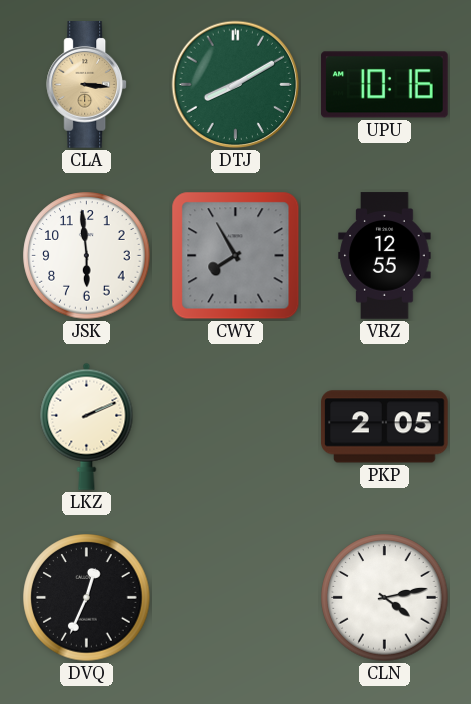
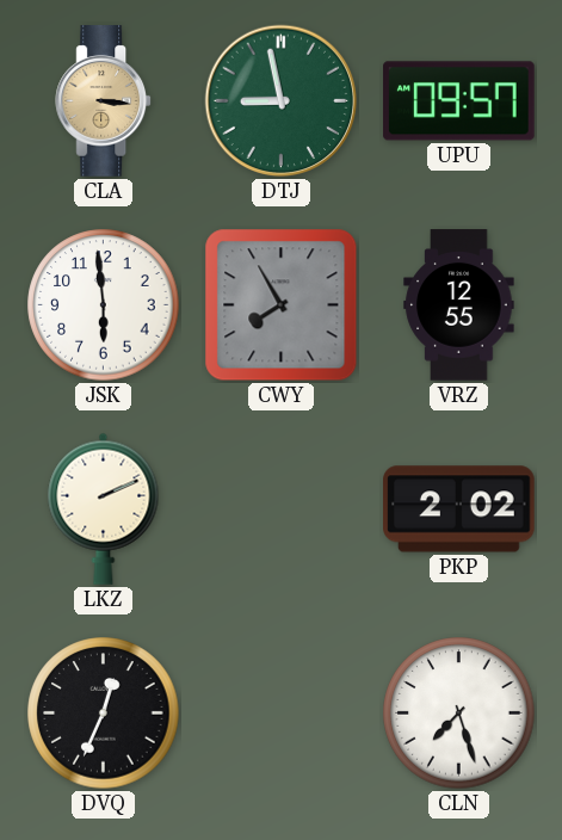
DTJ: 8:10 -> 8:58
UPU: 10:16 -> 09:57
PKP: 2:05 -> 2:02
CLN: 4:13 -> 7:27
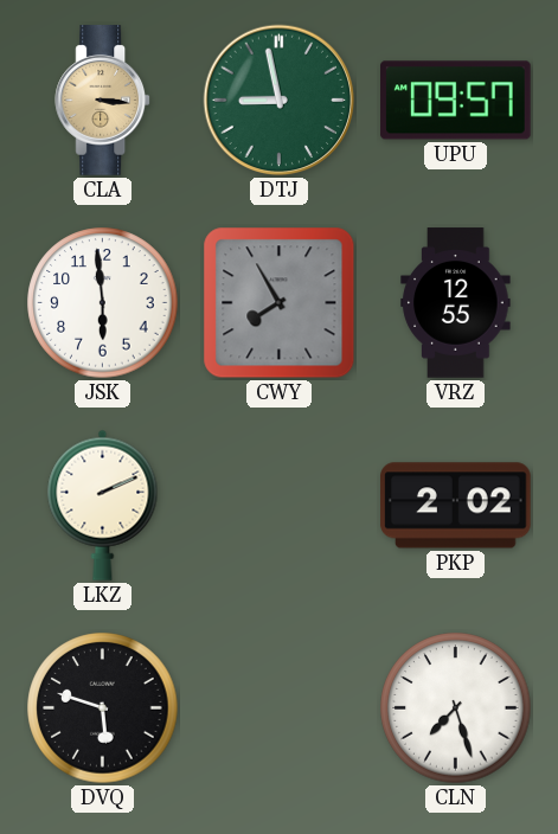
DVQ: 12:34 -> 5:48
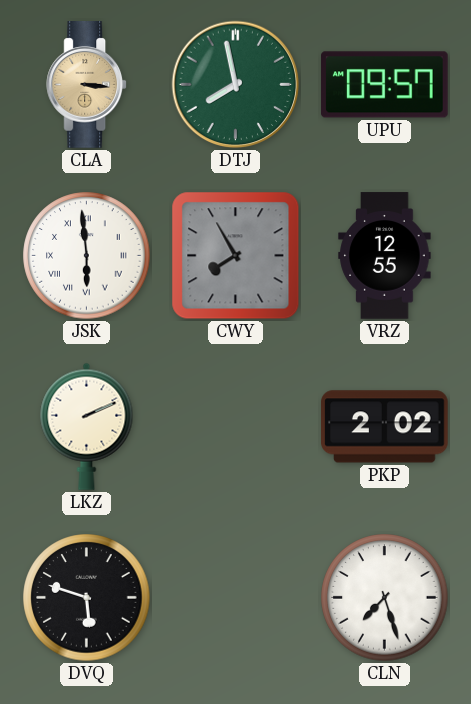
DTJ: 8:58 -> 7:58
JSK numerals: Arabic -> Roman
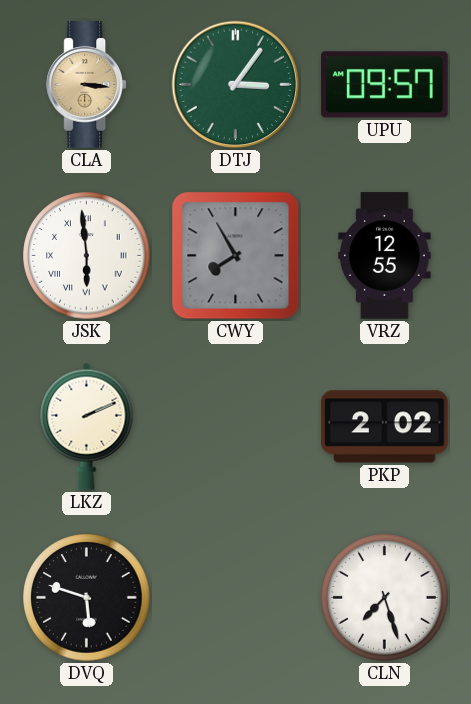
DTJ: 7:58 -> 3:06
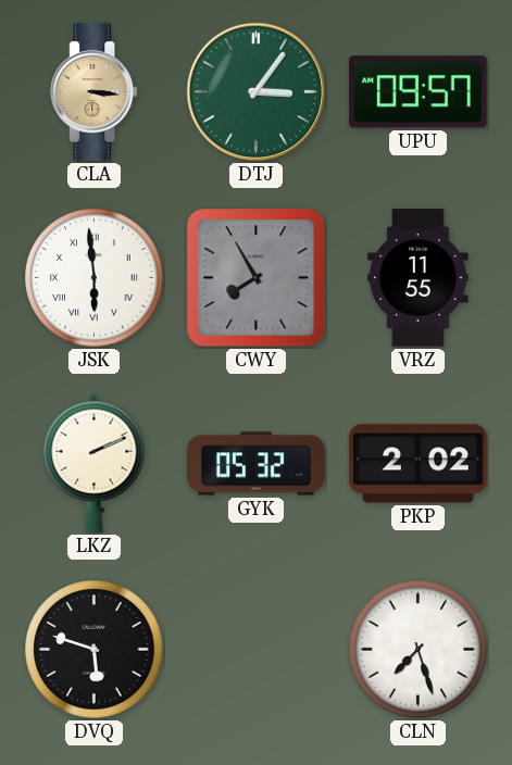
VRZ: 12:55 -> 11:55
GYK: none -> 05:32
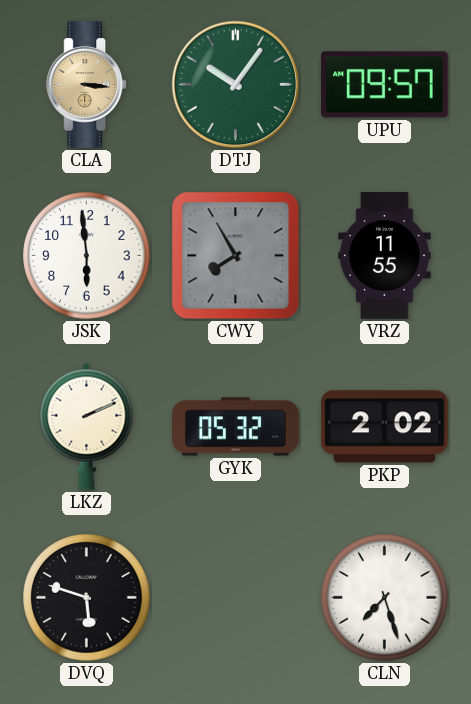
DTJ: 3:06 -> 10:06
JSK numerals: Roman -> Arabic
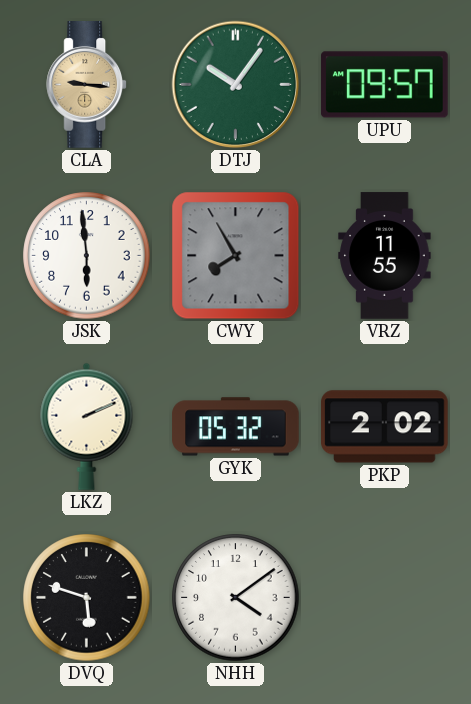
CLA: 3:16 -> 9:16
NHH: none -> 4:09
CLN: 7:27 -> none
